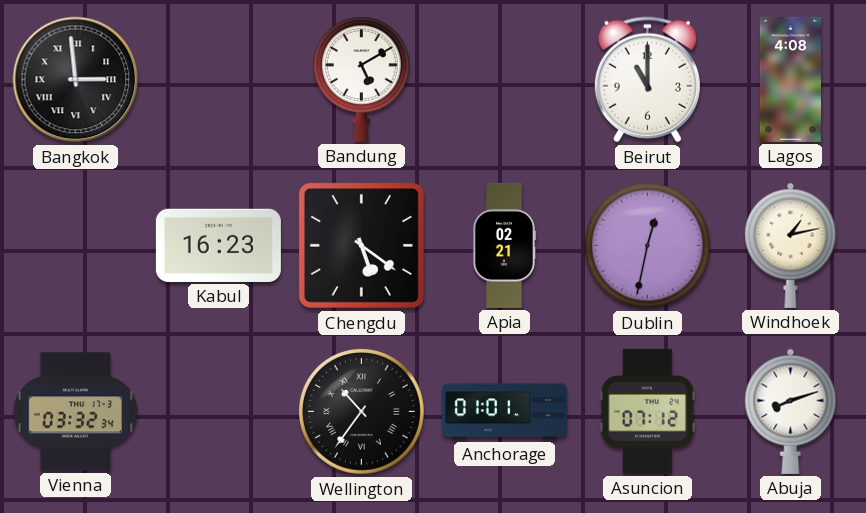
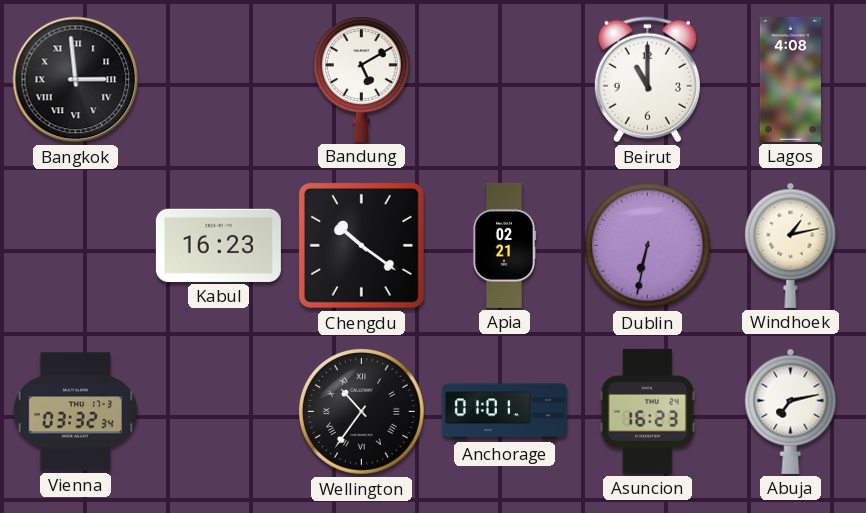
Chengdu: 5:21 -> 10:21
Dublin: 12:32 -> 6:32
Asuncion: 07:12 -> 16:23
Abuja: 8:12 -> 7:13
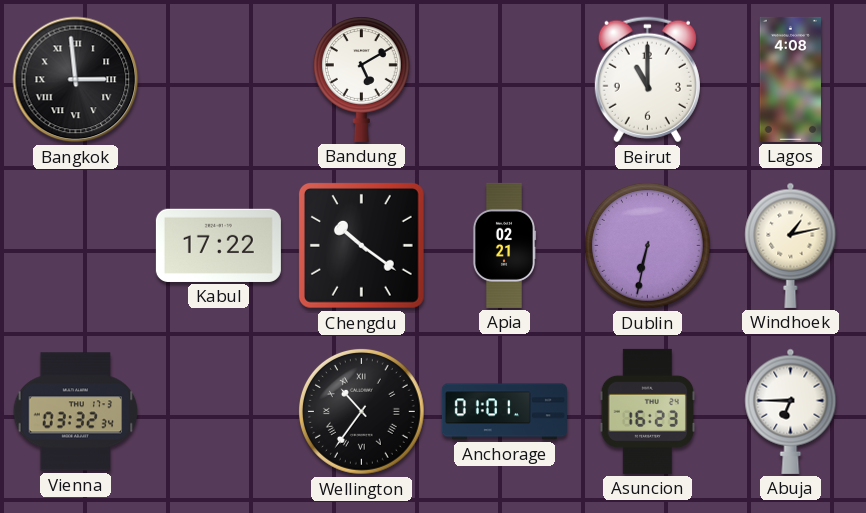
Kabul: 16:23 -> 17:22
Abuja: 7:13 -> 6:45
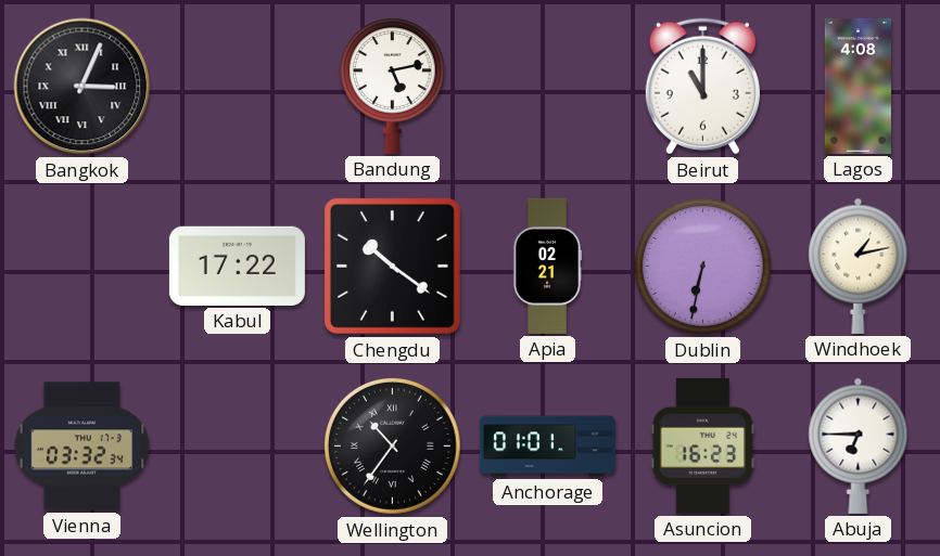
Bangkok: 2:59 -> 3:04
Bandung: 5:10 -> 5:13
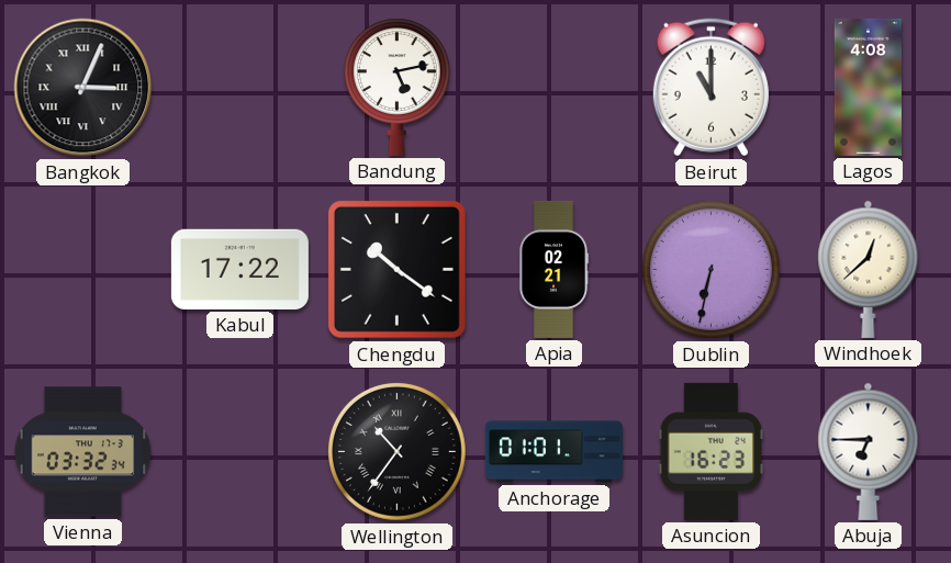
Windhoek: 1:13 -> 12:38
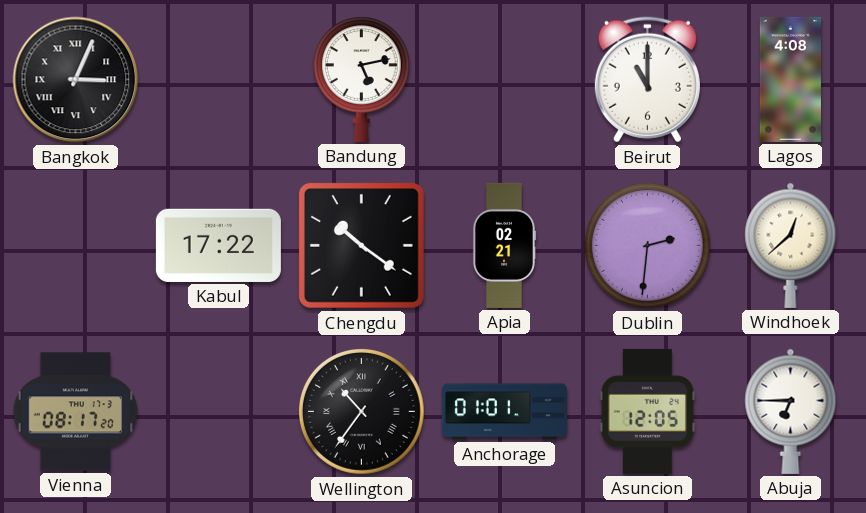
Dublin: 6:32 -> 2:31
Vienna: 03:32 -> 08:17
Asuncion: 16:23 -> 12:05
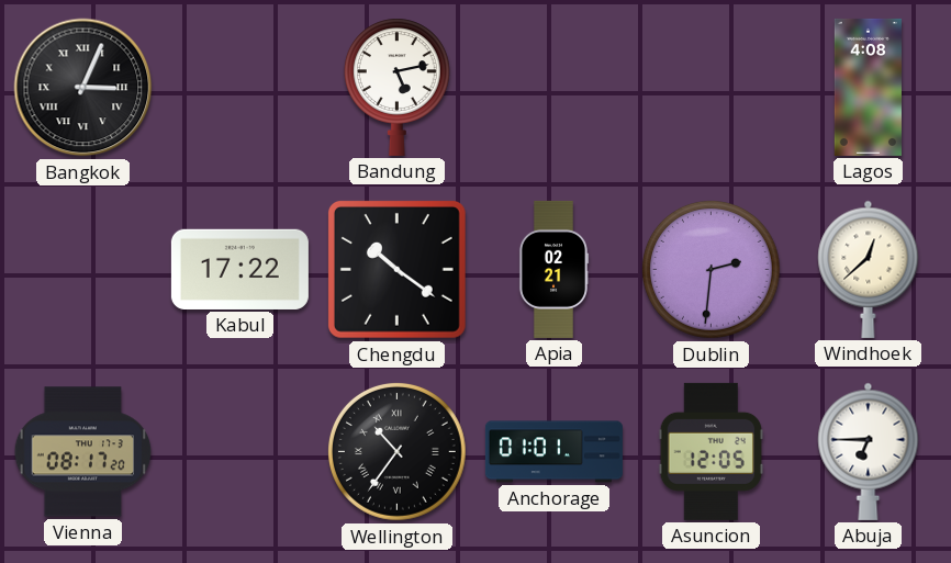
Beirut: 11:00 -> none
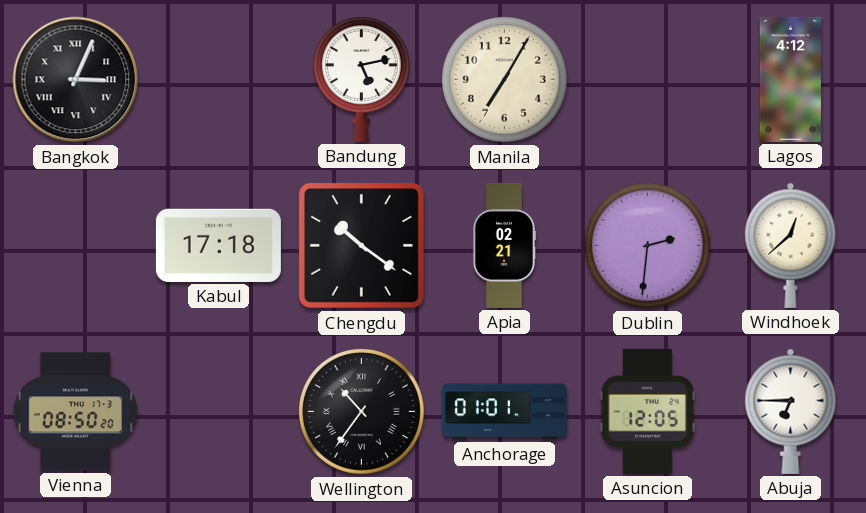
Manila: none -> 7:05
Lagos: 4:08 -> 4:12
Kabul: 17:22 -> 17:18
Vienna: 08:17 -> 08:50
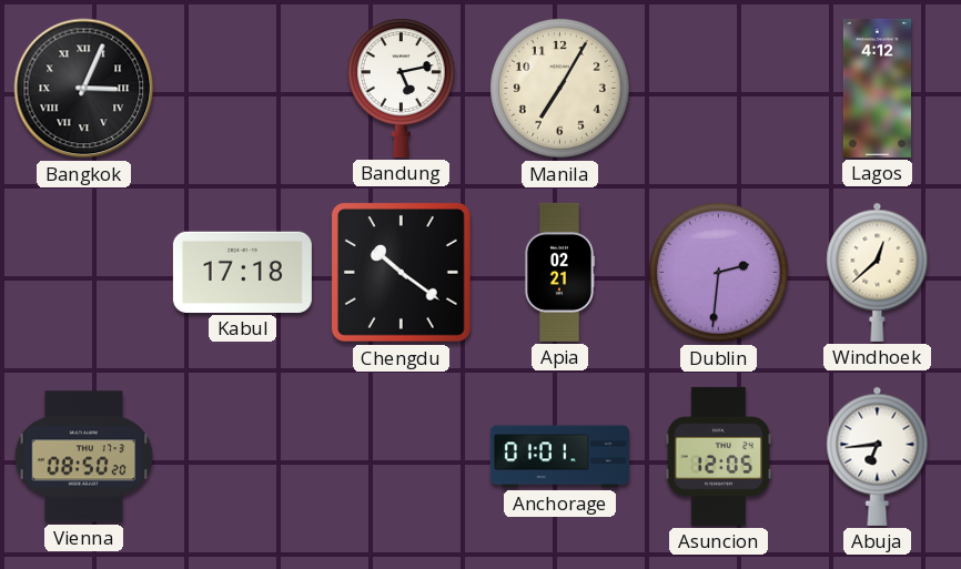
Wellington: 10:36 -> none
Abuja: 6:45 -> 6:44
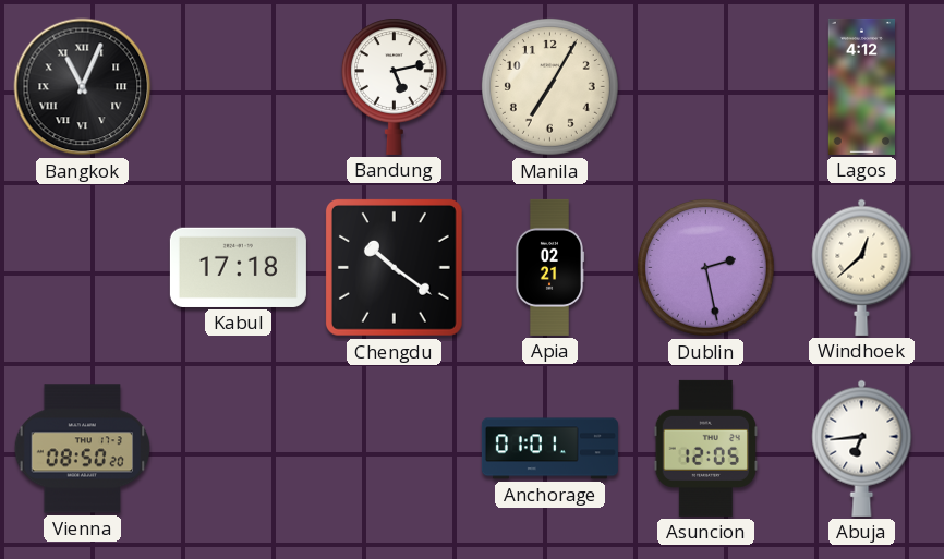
Bangkok: 3:04 -> 11:04
Dublin: 2:31 -> 2:28
